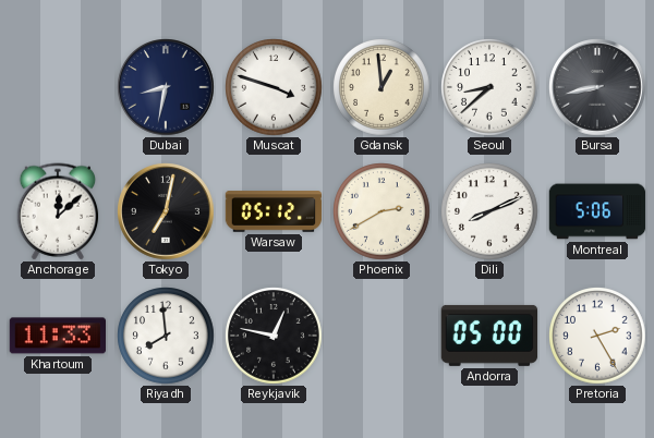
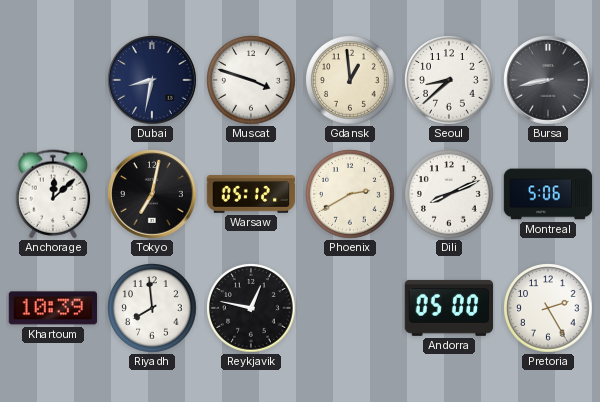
Khartoum: 11:33 -> 10:39
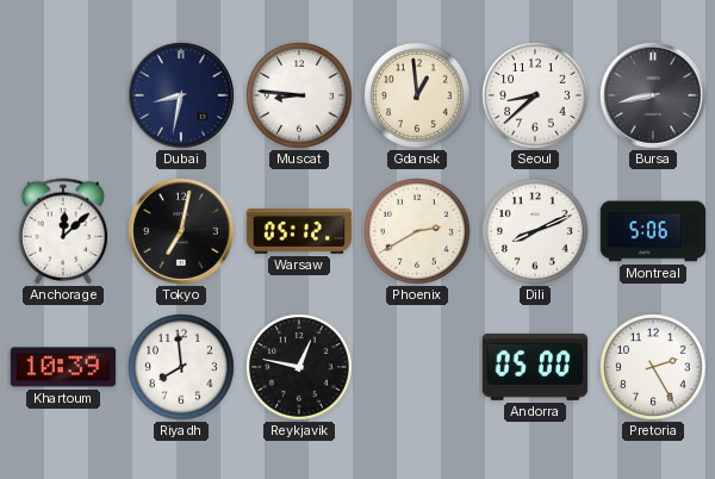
Muscat: 3:48 -> 8:46
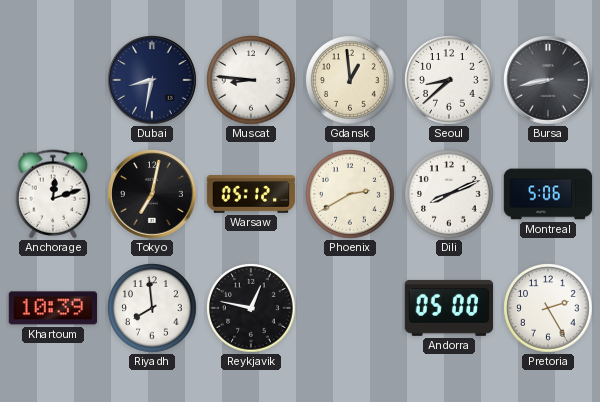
Anchorage: 12:08 -> 12:12
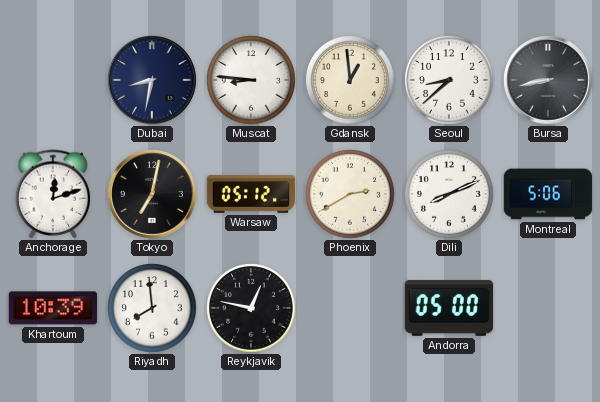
Pretoria: 2:25 -> none
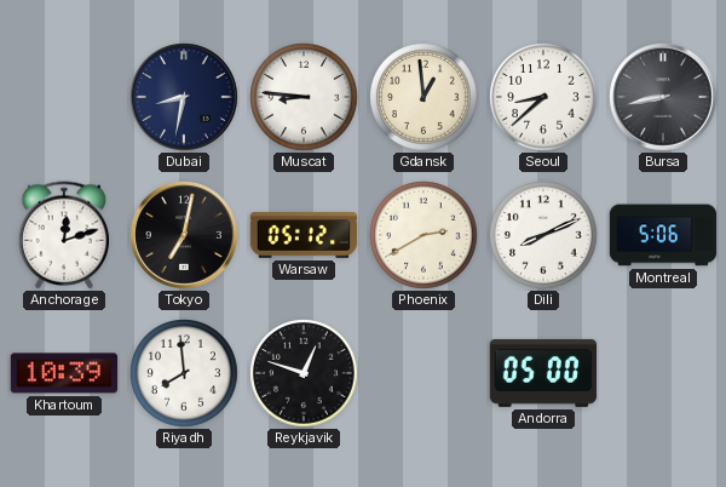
Reykjavik: 12:47 -> 12:48
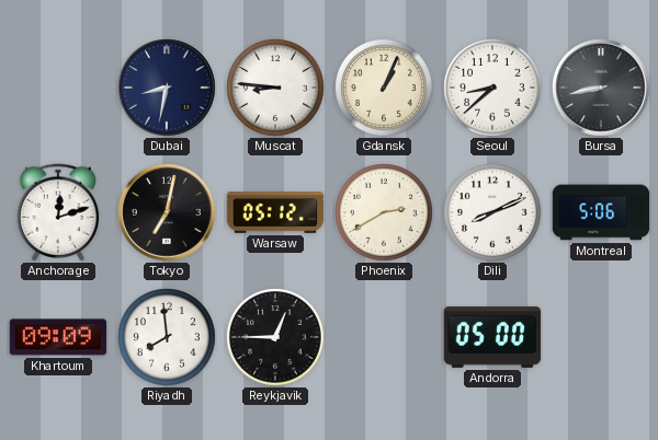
Gdansk: 12:59 -> 1:04
Khartoum: 10:39 -> 09:09
Reykjavik: 12:48 -> 12:45
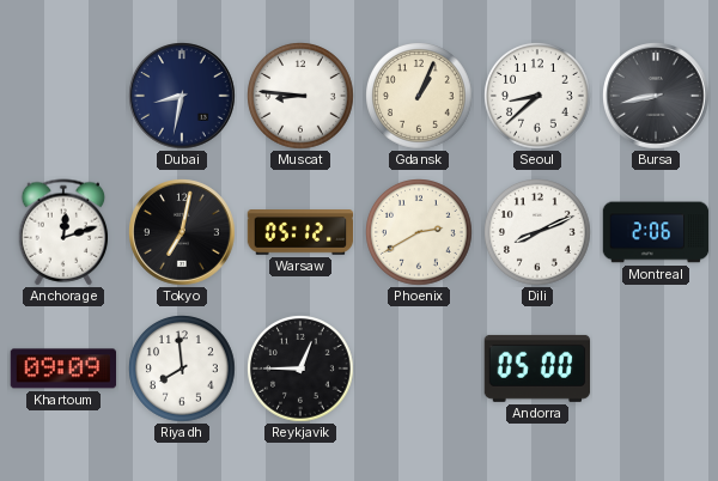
Montreal: 5:06 -> 2:06
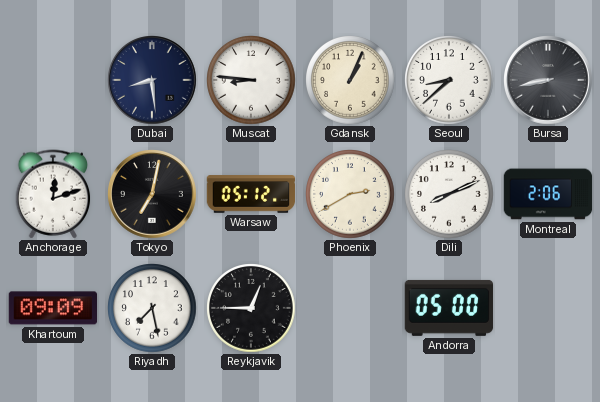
Dubai: 8:32 -> 8:29
Riyadh: 7:59 -> 7:28
